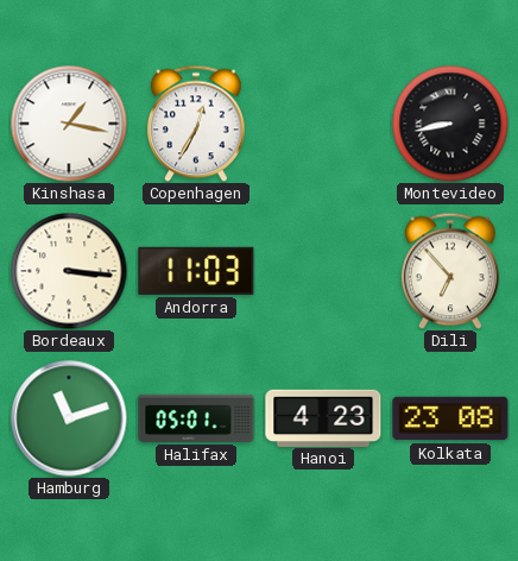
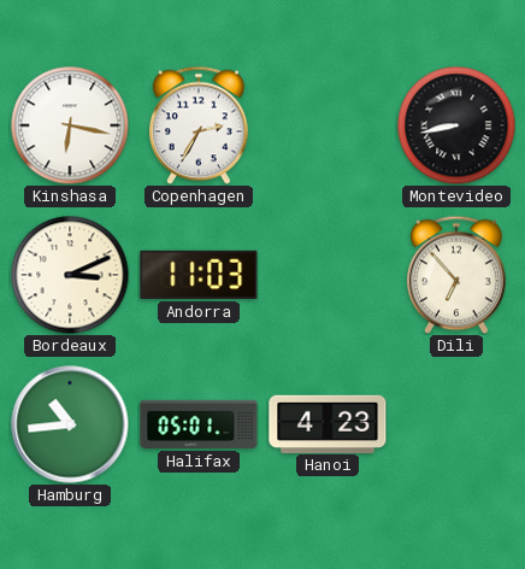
Kinshasa: 1:17 -> 6:17
Copenhagen: 12:35 -> 2:35
Bordeaux: 3:16 -> 3:11
Hamburg: 11:12 -> 10:44
Kolkata: 23:08 -> none
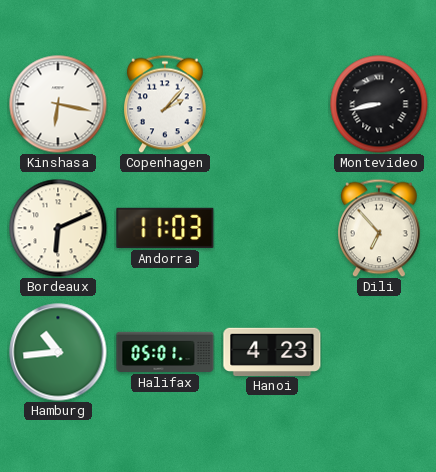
Copenhagen: 2:35 -> 2:07
Bordeaux: 3:11 -> 6:11
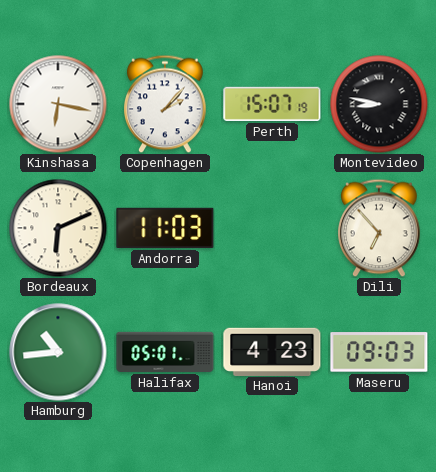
Perth: none -> 15:07
Montevideo: 8:43 -> 8:47
Maseru: none -> 09:03
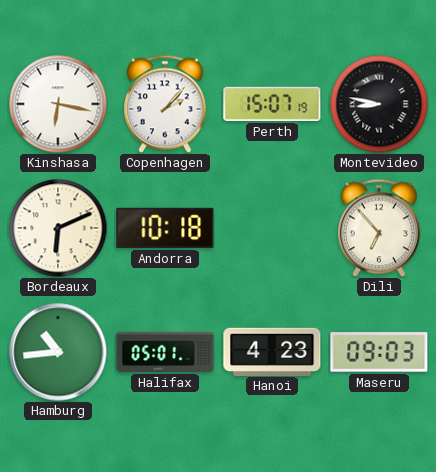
Andorra: 11:03 -> 10:18
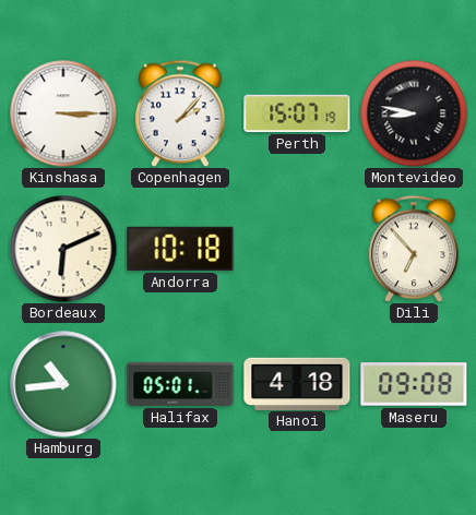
Kinshasa: 6:17 -> 3:15
Hanoi: 4:23 -> 4:18
Maseru: 09:03 -> 09:08
